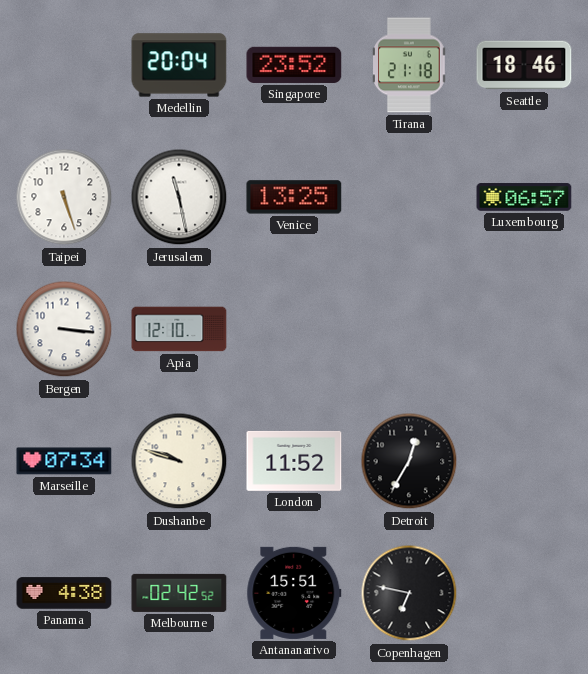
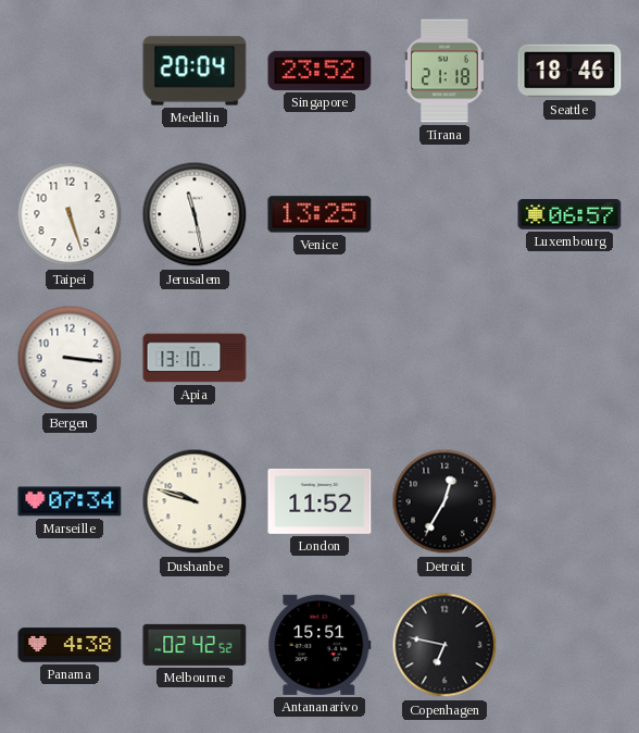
Apia: 12:10 -> 13:10
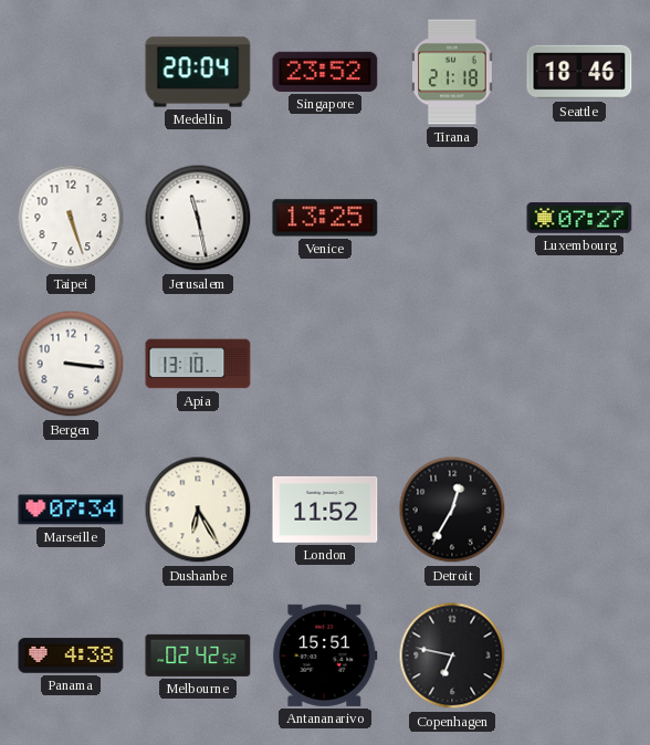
Luxembourg: 06:57 -> 07:27
Dushanbe: 9:48 -> 6:25
